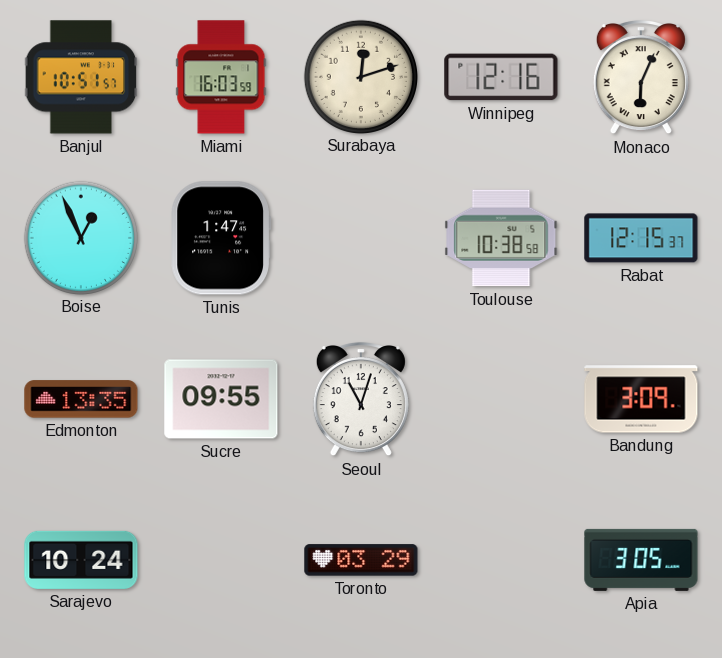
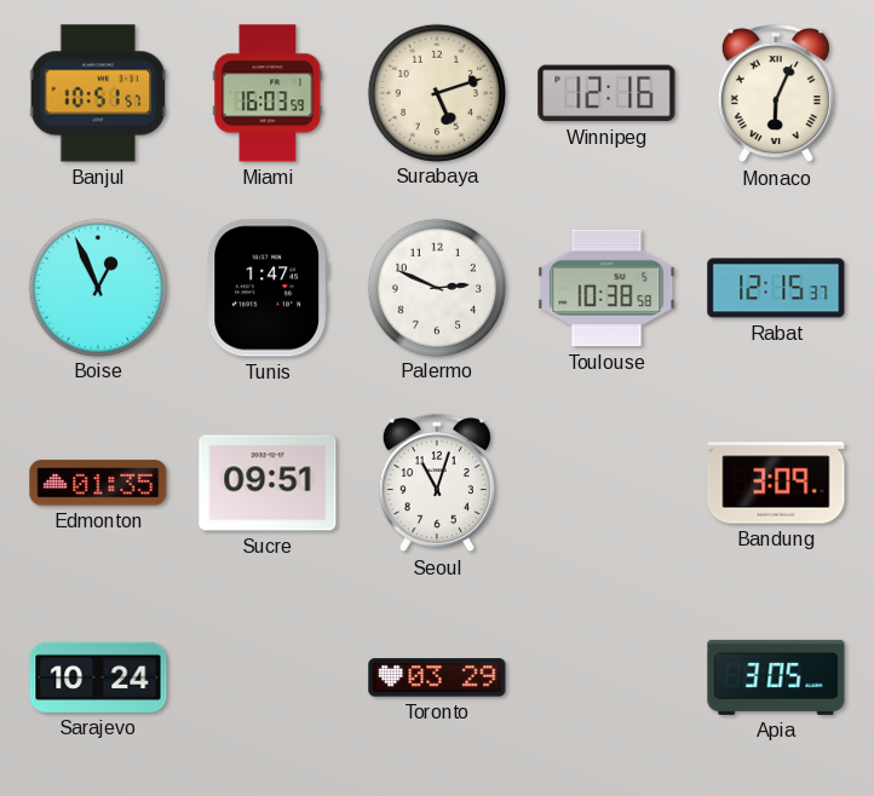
Surabaya: 12:12 -> 5:12
Palermo: none -> 2:49
Edmonton: 13:35 -> 01:35
Sucre: 09:55 -> 09:51
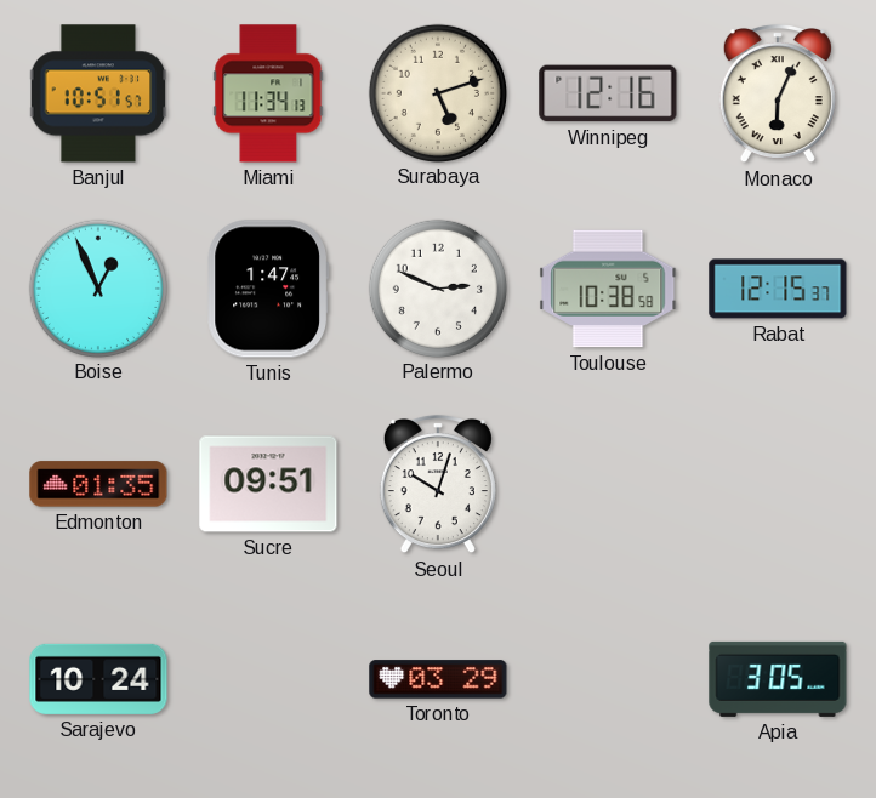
Miami: 16:03 -> 11:34
Seoul: 11:03 -> 10:03
Bandung: 3:09 -> none
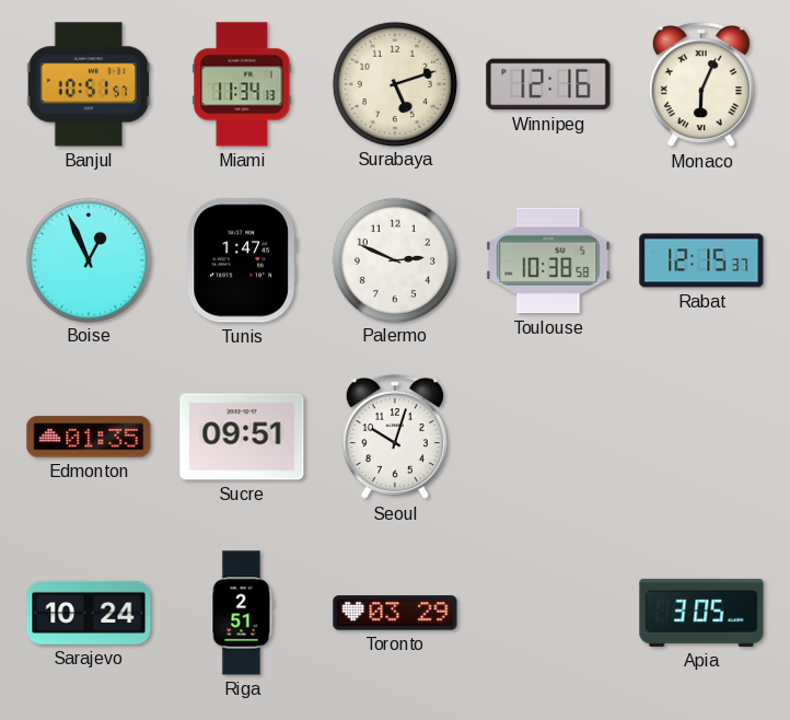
Riga: none -> 2:51
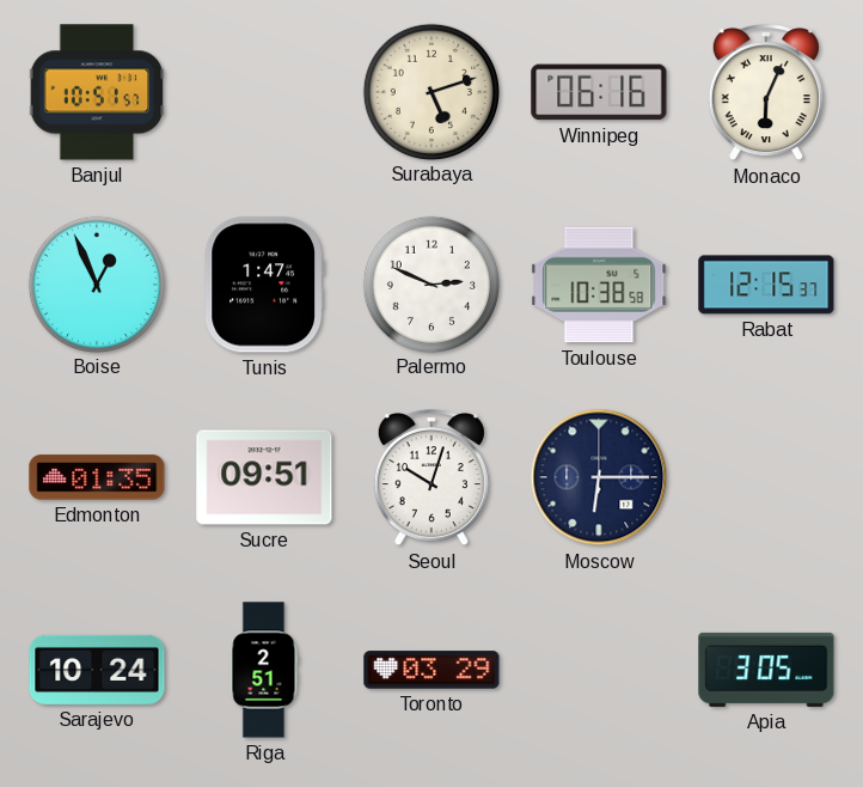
Miami: 11:34 -> none
Winnipeg: 12:16 -> 06:16
Moscow: none -> 6:15
